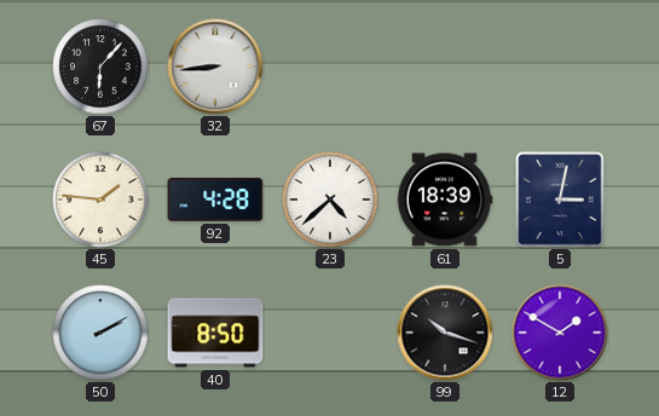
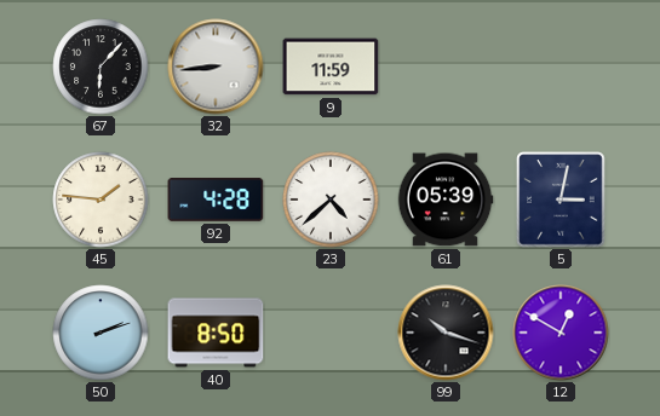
9: none -> 11:59
61: 18:39 -> 05:39
50: 2:10 -> 2:12
12: 1:50 -> 12:50
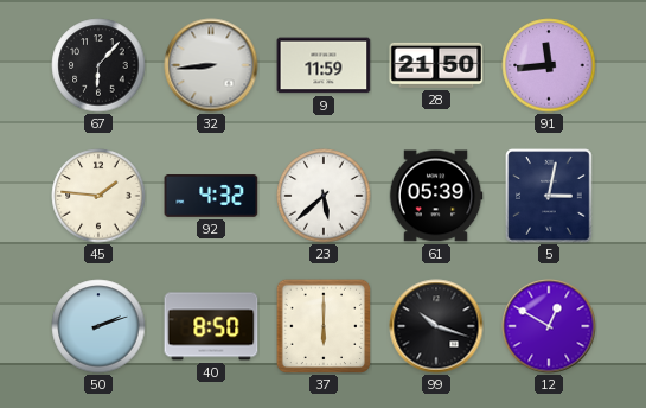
28: none -> 21:50
91: none -> 11:44
92: 4:28 -> 4:32
23: 4:38 -> 5:38
37: none -> 6:00
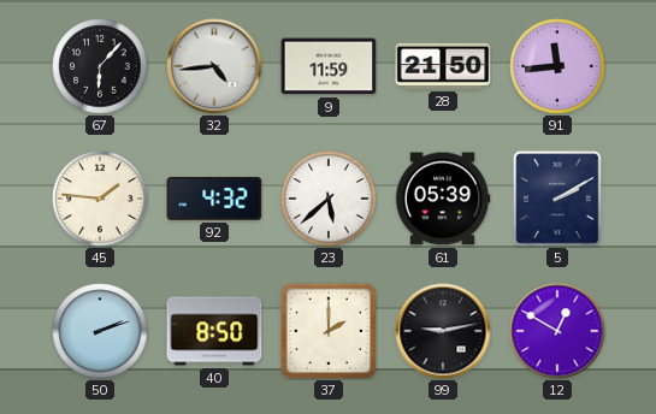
32: 8:44 -> 4:44
5: 3:02 -> 2:10
37: 6:00 -> 2:00
99: 10:18 -> 9:13
